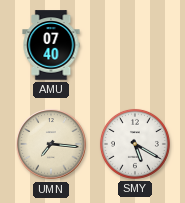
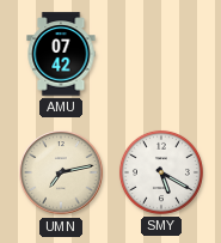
AMU: 07:40 -> 07:42
UMN: 7:16 -> 7:13
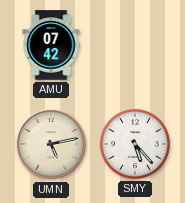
UMN: 7:13 -> 5:13
SMY: 5:20 -> 5:23
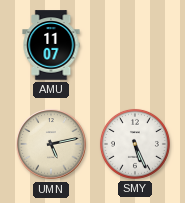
AMU: 07:42 -> 11:07
SMY: 5:23 -> 5:26
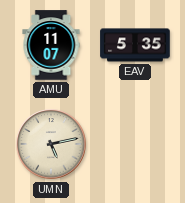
EAV: none -> 5:35
SMY: 5:26 -> none
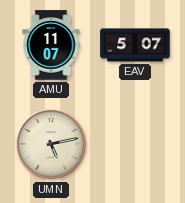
EAV: 5:35 -> 5:07
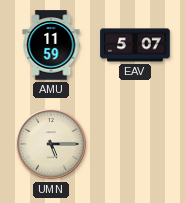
AMU: 11:07 -> 11:59
UMN: 5:13 -> 5:15
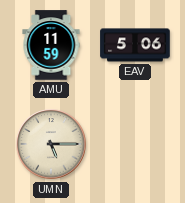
EAV: 5:07 -> 5:06
